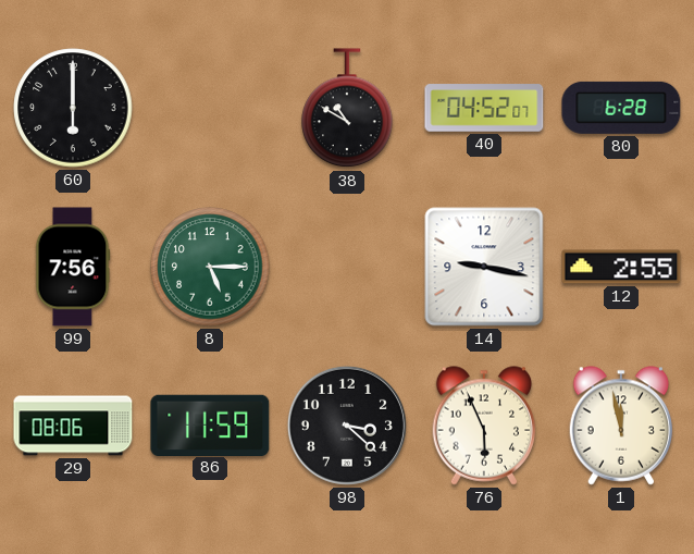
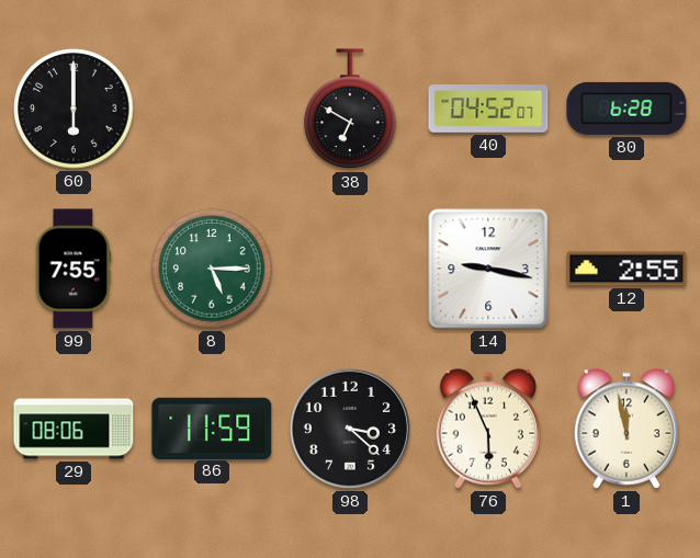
38: 10:50 -> 6:50
99: 7:56 -> 7:55
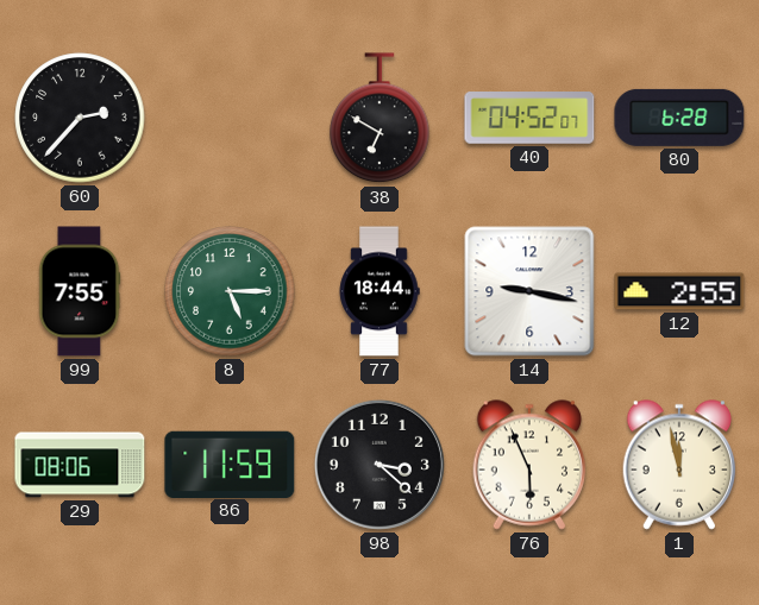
60: 6:00 -> 2:37
77: none -> 18:44
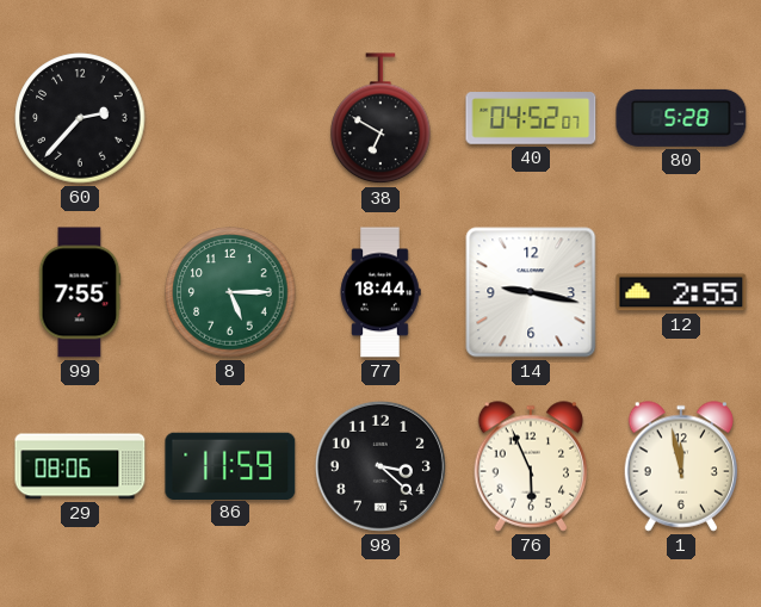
80: 6:28 -> 5:28
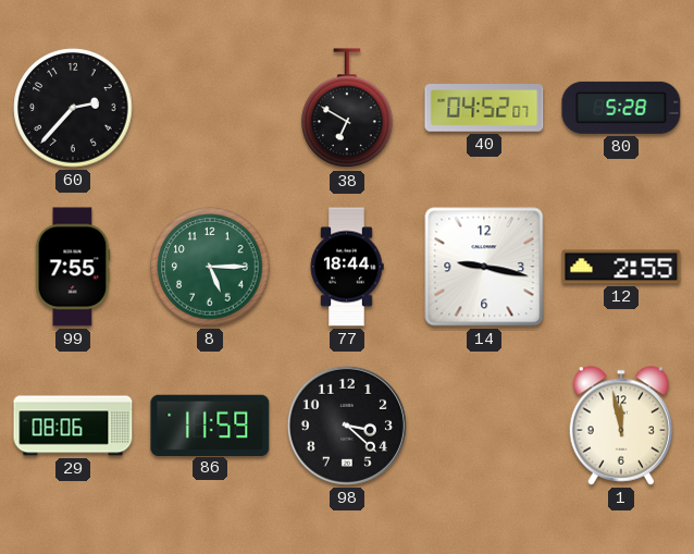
76: 5:56 -> none
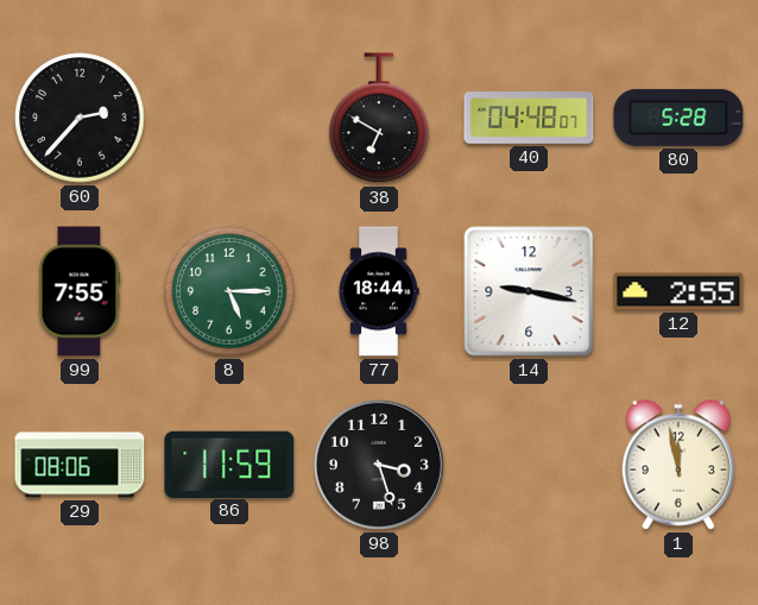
40: 04:52 -> 04:48
98: 3:22 -> 3:27
